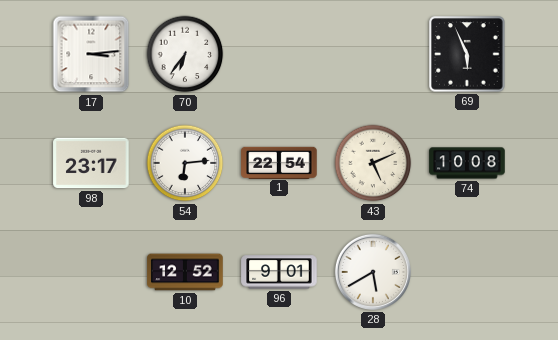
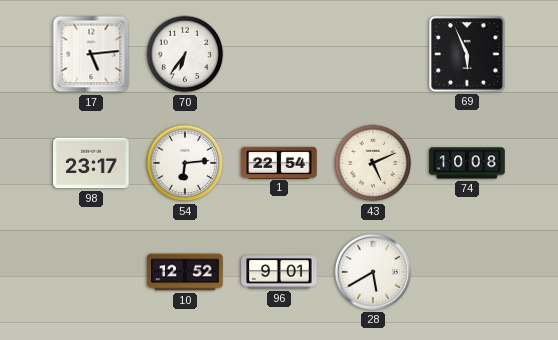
17: 3:14 -> 5:14
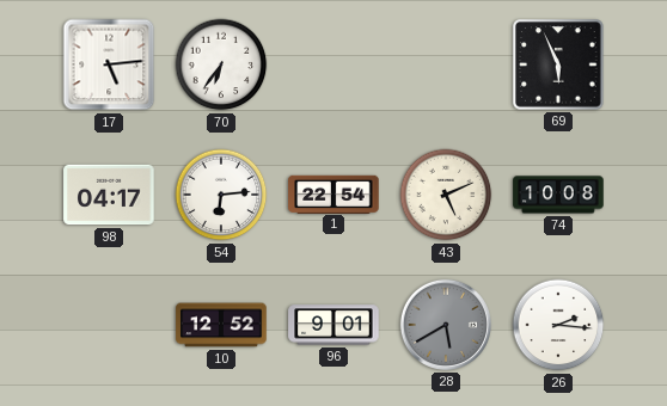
98: 23:17 -> 04:17
28 dial: white -> grey
26: none -> 2:16
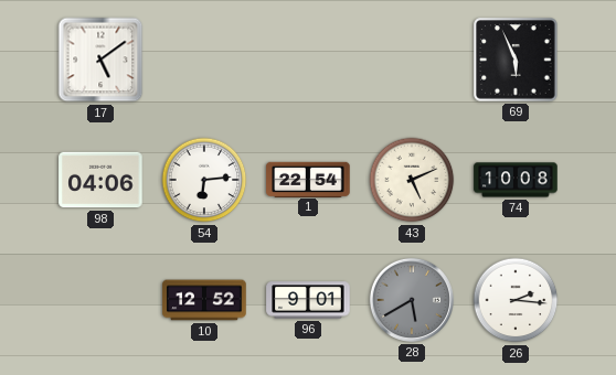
17: 5:14 -> 5:09
70: 6:36 -> none
98: 04:17 -> 04:06
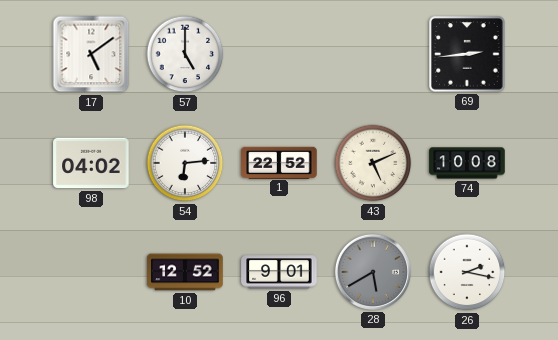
57: none -> 5:00
69: 5:56 -> 2:44
98: 04:06 -> 04:02
1: 22:54 -> 22:52
26: 2:16 -> 2:17
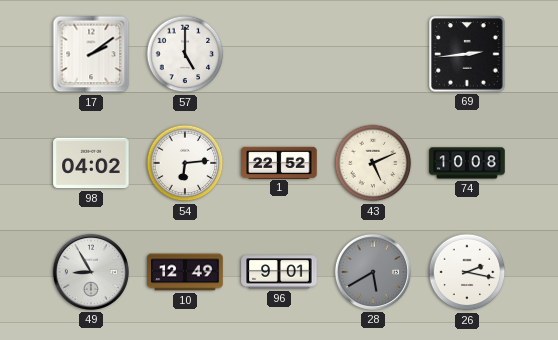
17: 5:09 -> 2:09
49: none -> 8:55
10: 12:52 -> 12:49
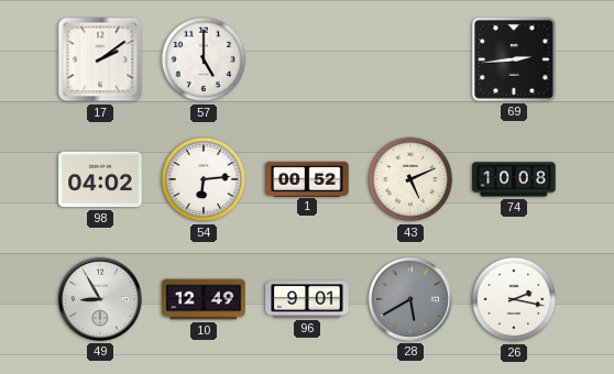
1: 22:52 -> 00:52
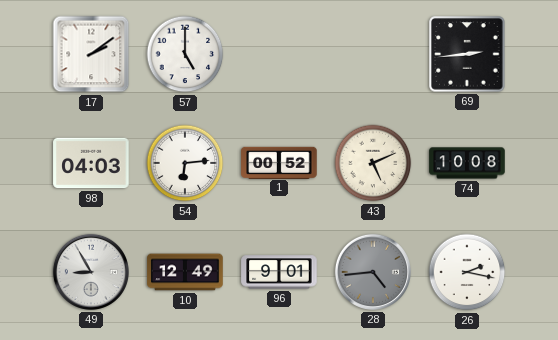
98: 04:02 -> 04:03
28: 5:40 -> 4:44
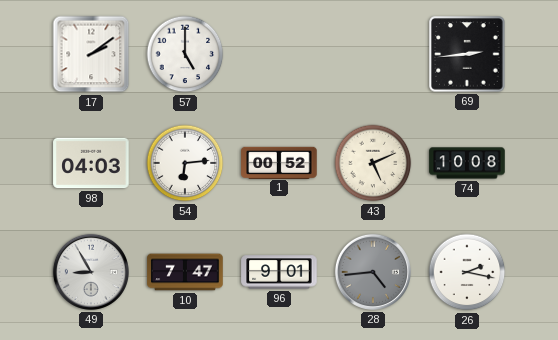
10: 12:49 -> 7:47
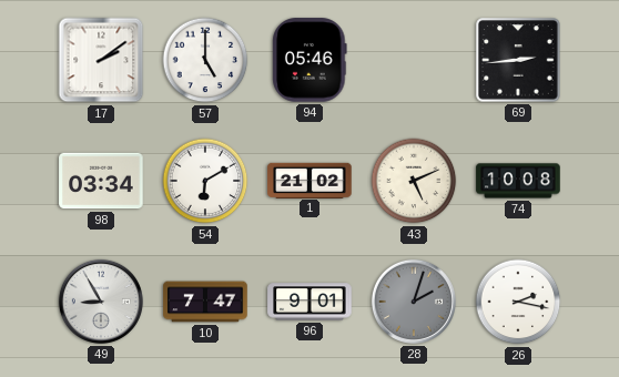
94: none -> 05:46
98: 04:03 -> 03:34
54: 6:14 -> 6:10
1: 00:52 -> 21:02
28: 4:44 -> 2:03
